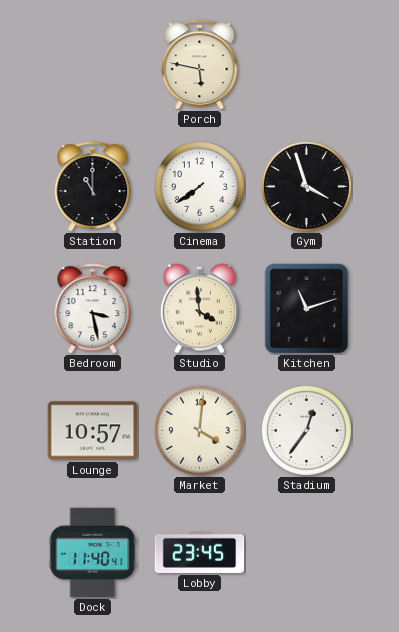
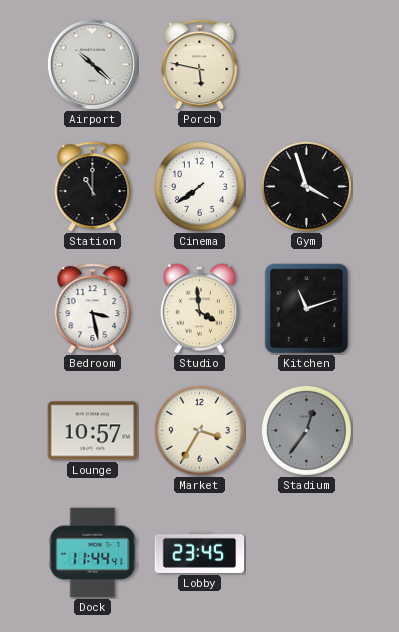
Airport: none -> 10:22
Market: 4:01 -> 3:35
Stadium dial: white -> grey
Dock: 11:40 -> 11:44
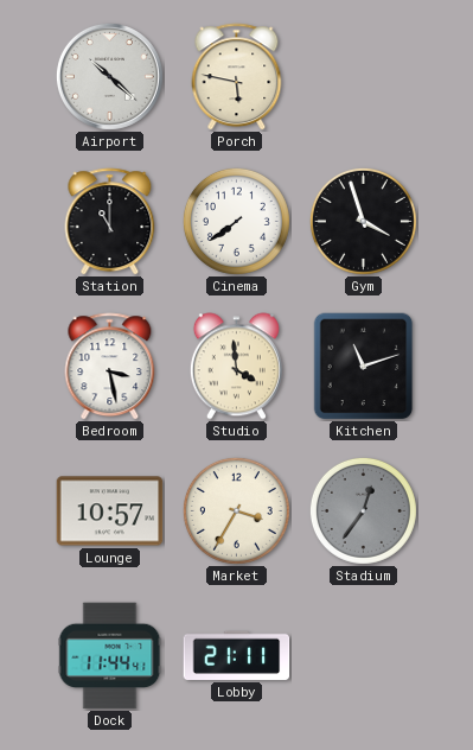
Lobby: 23:45 -> 21:11
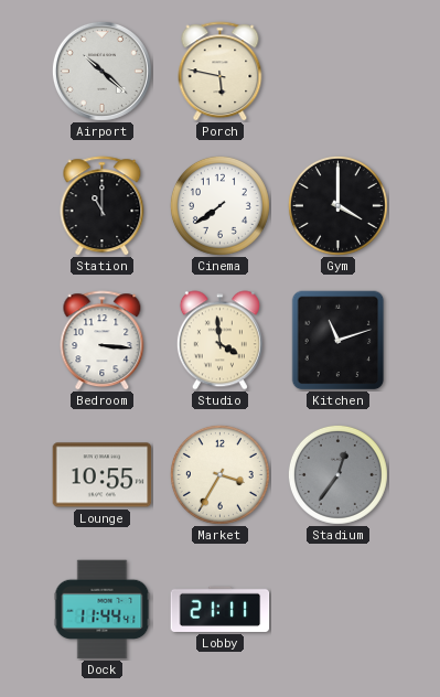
Gym: 3:57 -> 4:00
Bedroom: 3:28 -> 3:16
Lounge: 10:57 -> 10:55
